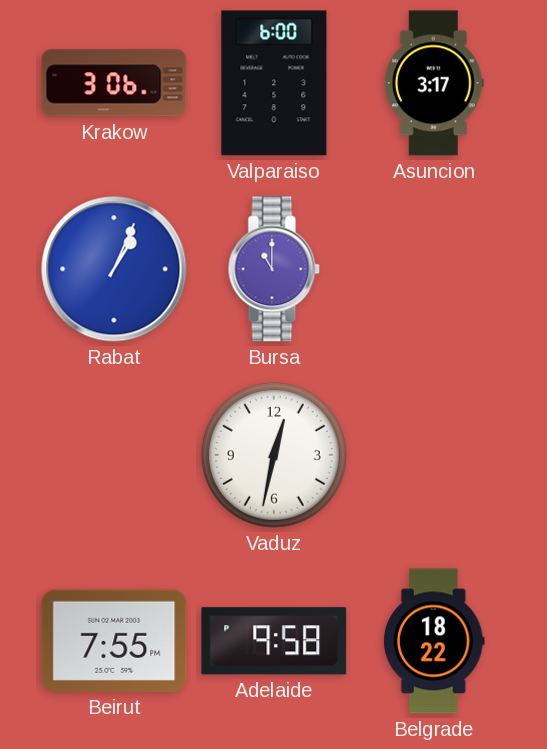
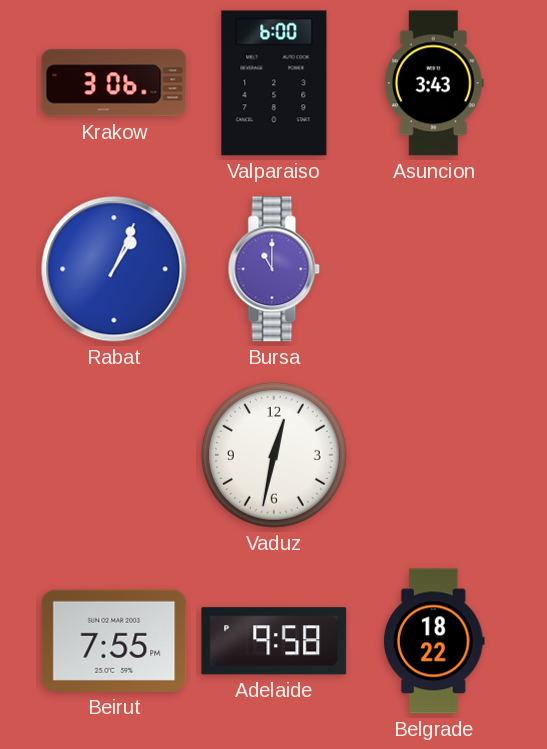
Asuncion: 3:17 -> 3:43
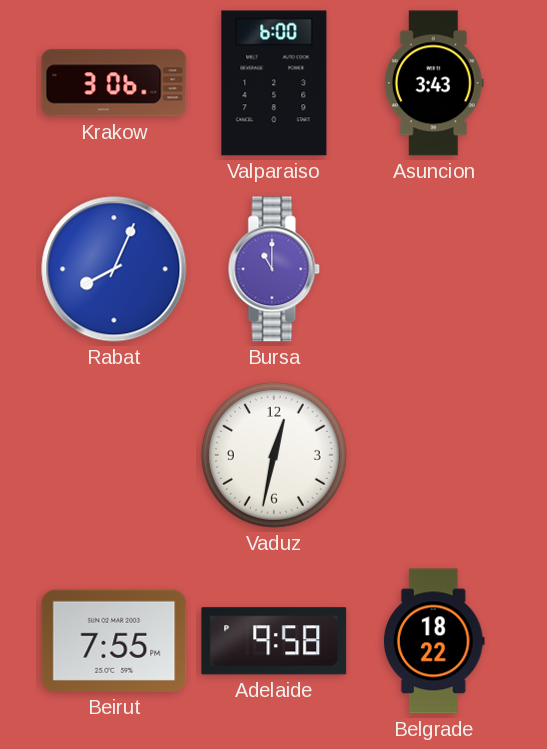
Rabat: 1:04 -> 8:04
